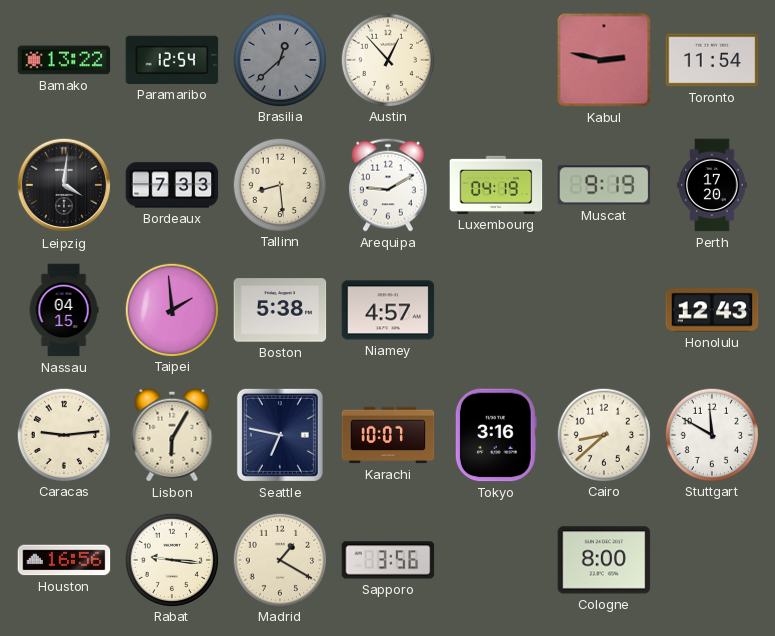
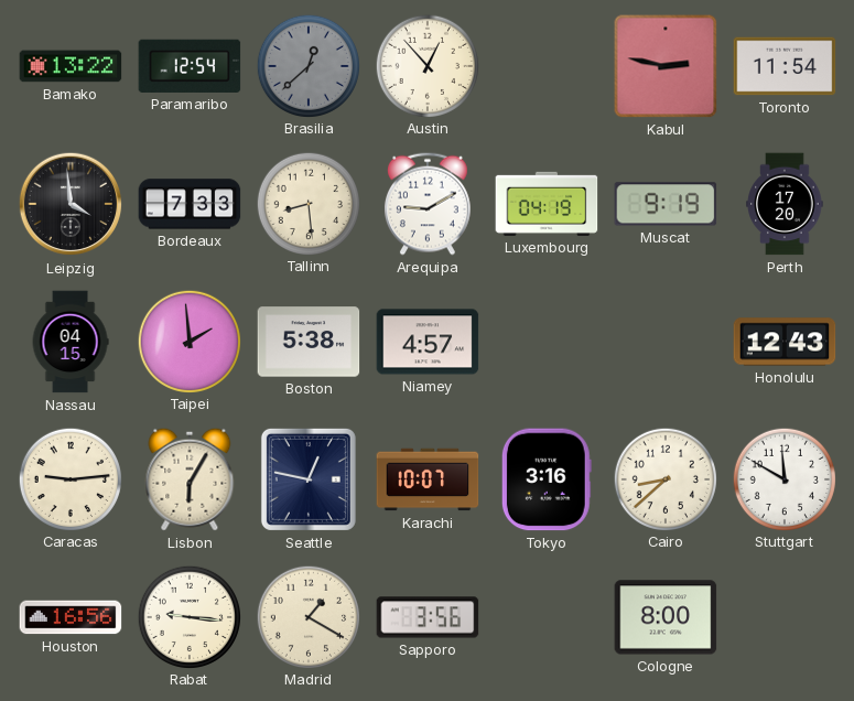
Leipzig: 4:01 -> 3:59
Seattle: 6:47 -> 12:47
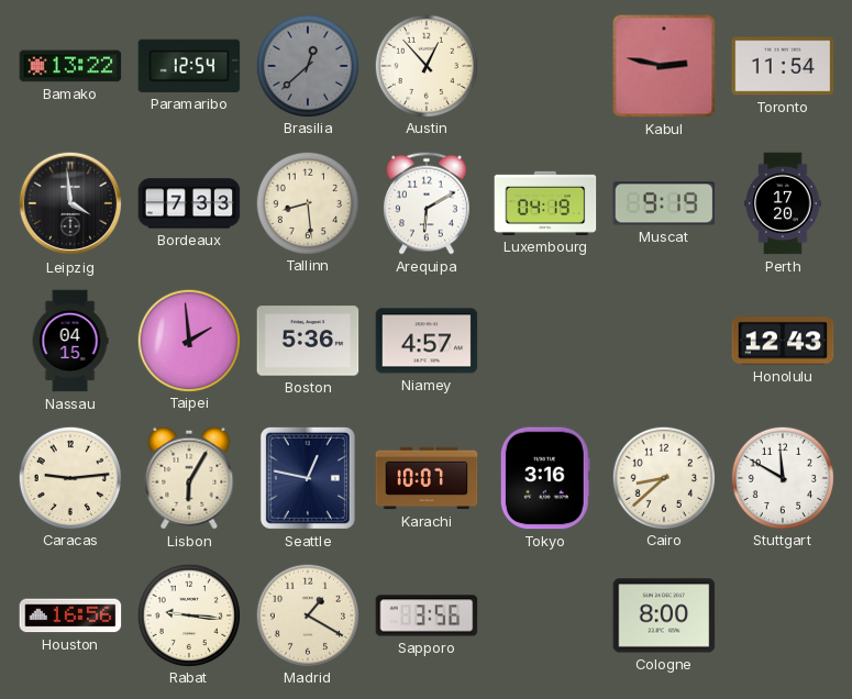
Arequipa: 9:10 -> 6:10
Boston: 5:38 -> 5:36
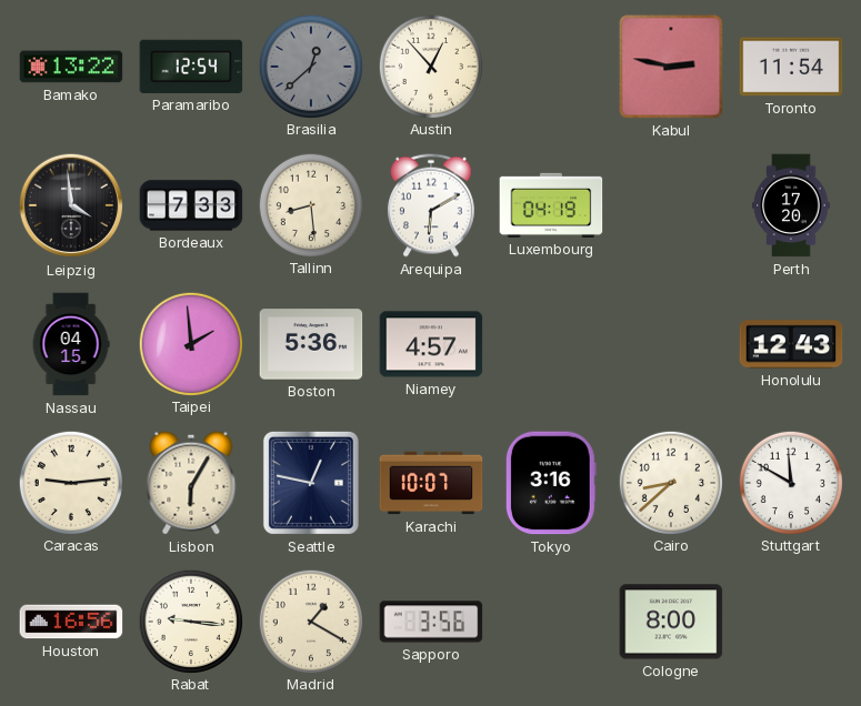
Muscat: 9:19 -> none
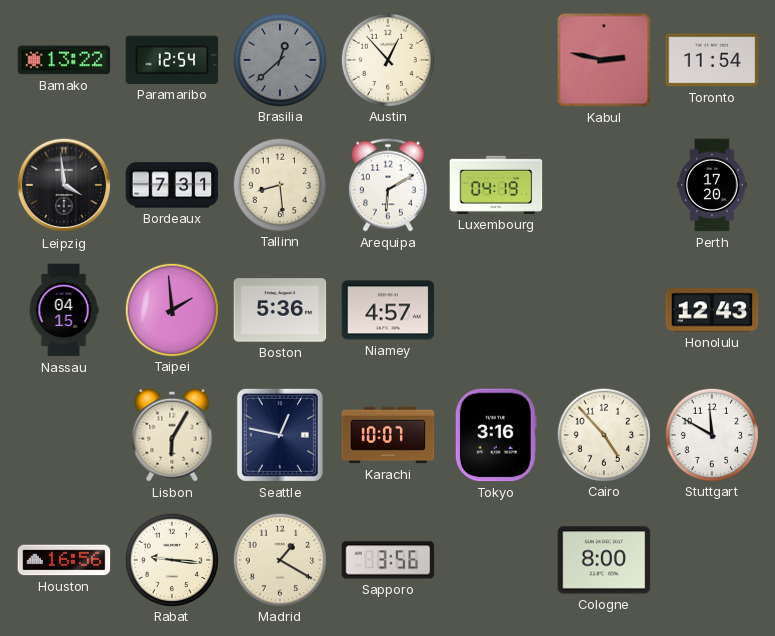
Bordeaux: 7:33 -> 7:31
Caracas: 9:14 -> none
Cairo: 8:38 -> 4:53
